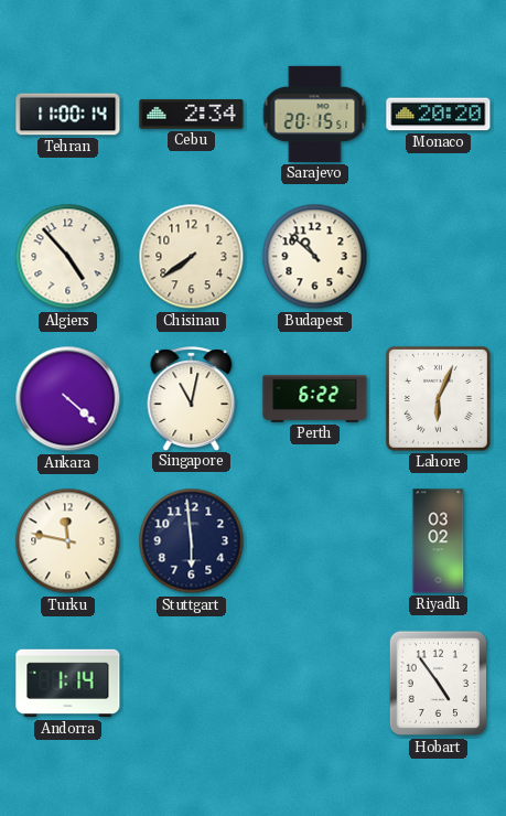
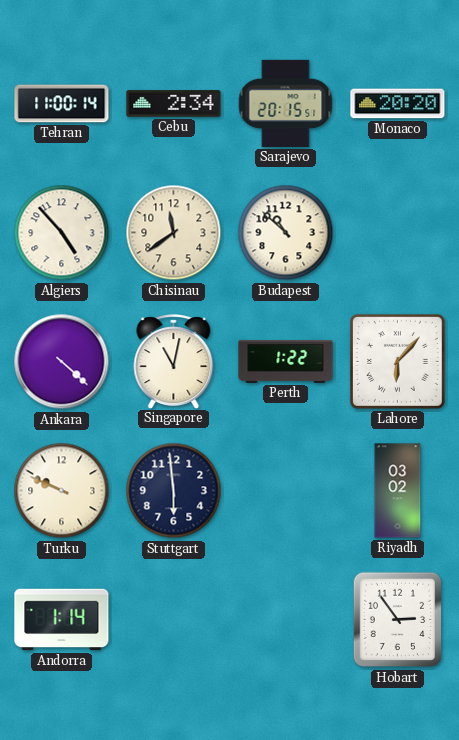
Chisinau: 7:39 -> 11:39
Perth: 6:22 -> 1:22
Lahore: 6:04 -> 6:07
Turku: 11:47 -> 9:49
Hobart: 4:54 -> 2:54
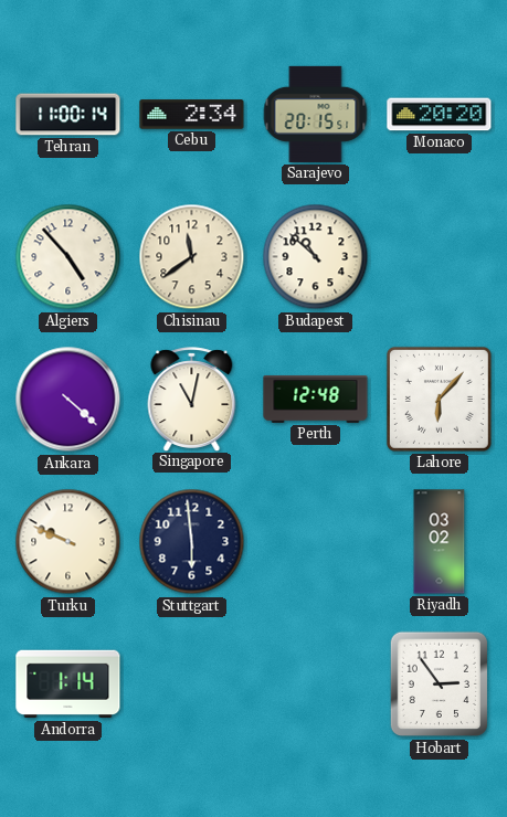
Perth: 1:22 -> 12:48
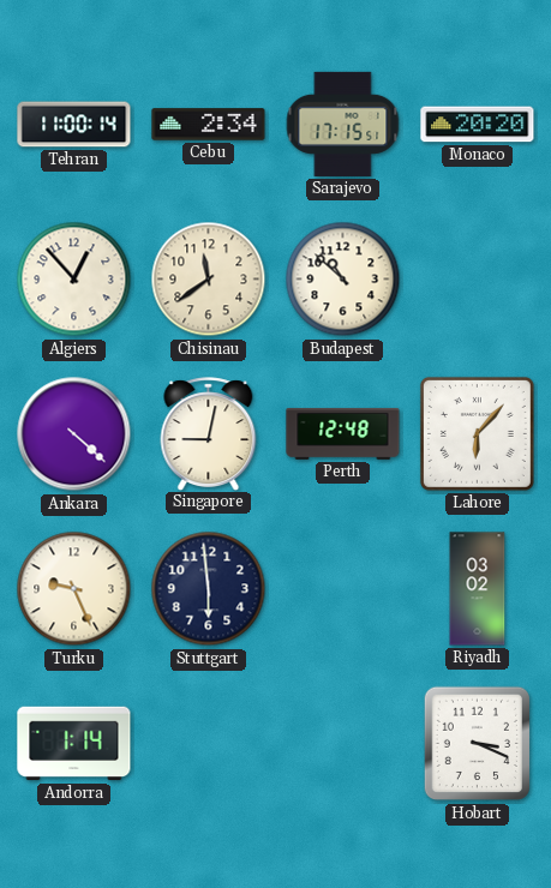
Sarajevo: 20:15 -> 17:15
Algiers: 4:53 -> 12:53
Singapore: 11:02 -> 9:02
Turku: 9:49 -> 9:26
Hobart: 2:54 -> 3:19
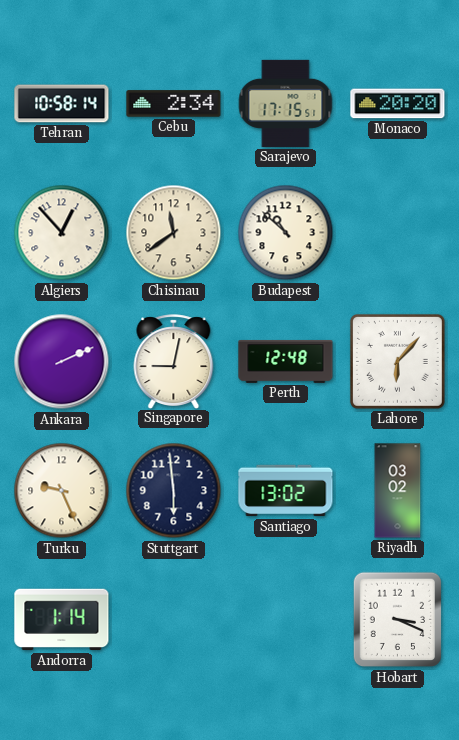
Tehran: 11:00 -> 10:58
Ankara: 4:22 -> 2:11
Santiago: none -> 13:02
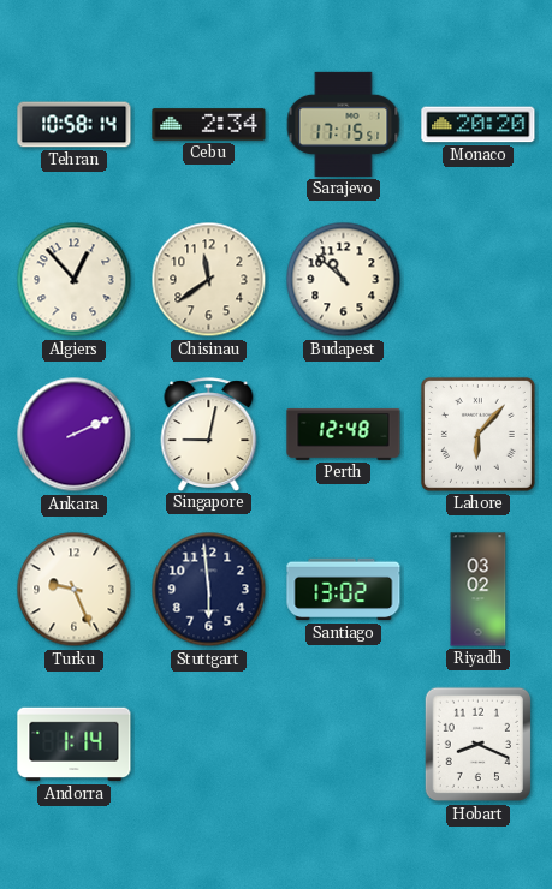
Hobart: 3:19 -> 8:19
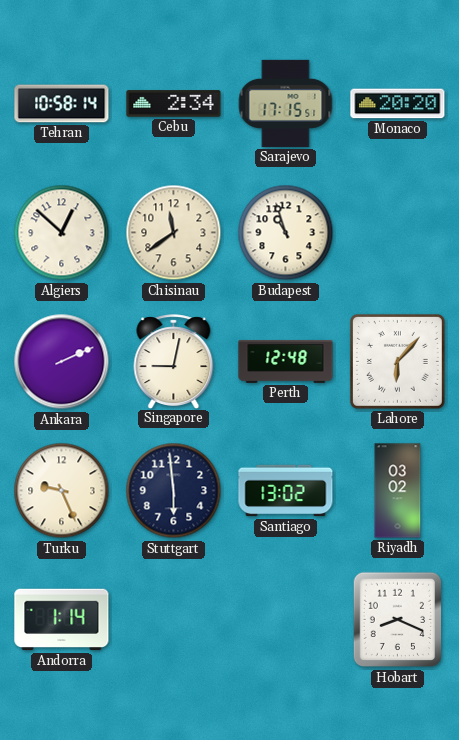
Algiers: 12:53 -> 12:52
Budapest: 10:52 -> 10:57
